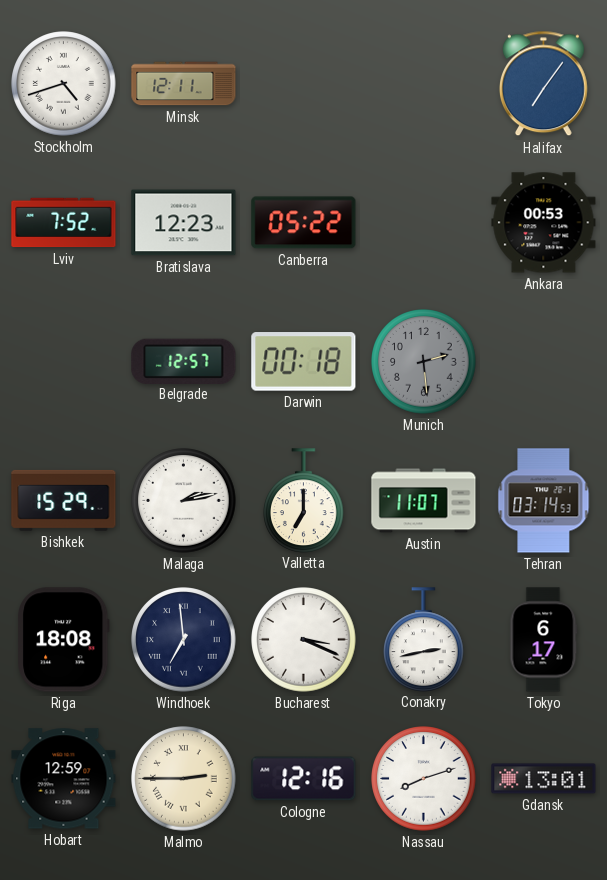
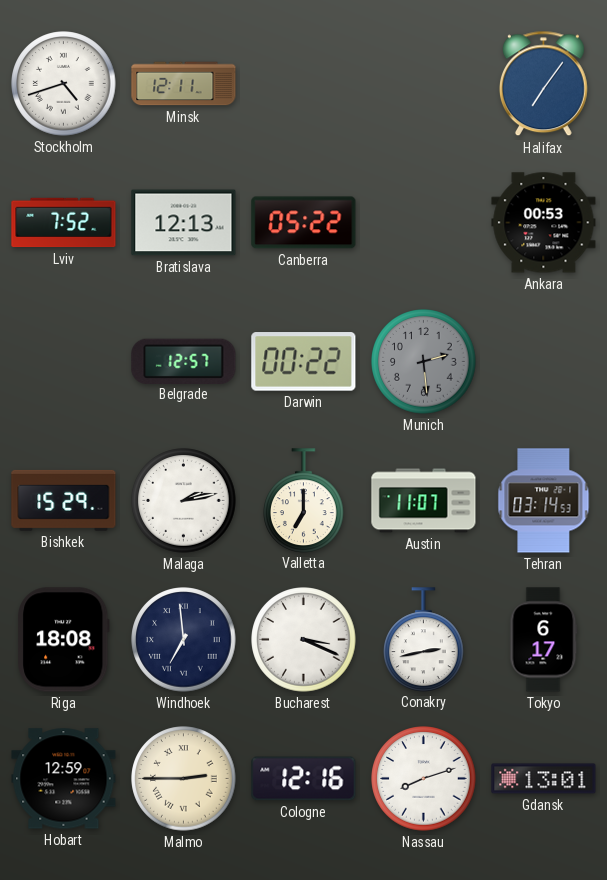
Bratislava: 12:23 -> 12:13
Darwin: 00:18 -> 00:22
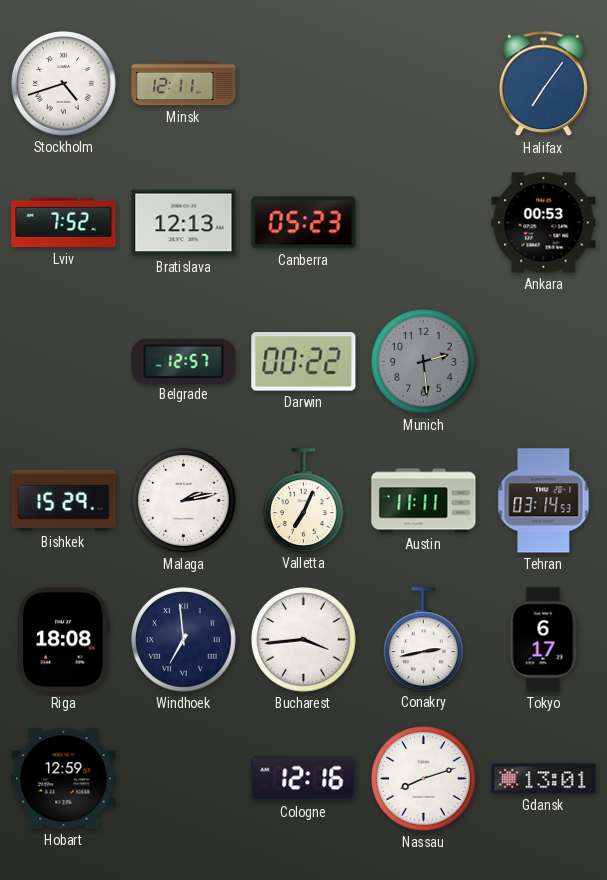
Canberra: 05:22 -> 05:23
Valletta: 7:00 -> 7:04
Austin: 11:07 -> 11:11
Bucharest: 3:19 -> 3:44
Malmo: 2:45 -> none
